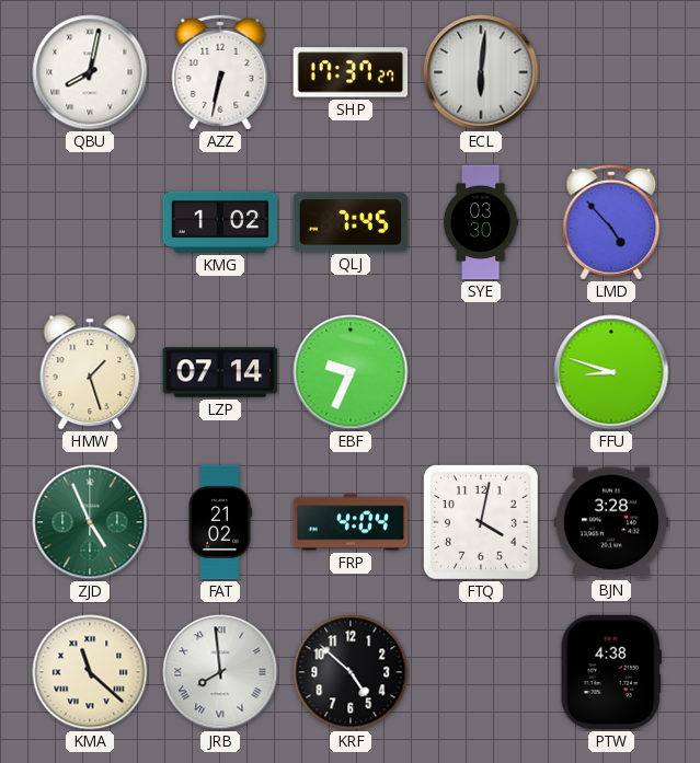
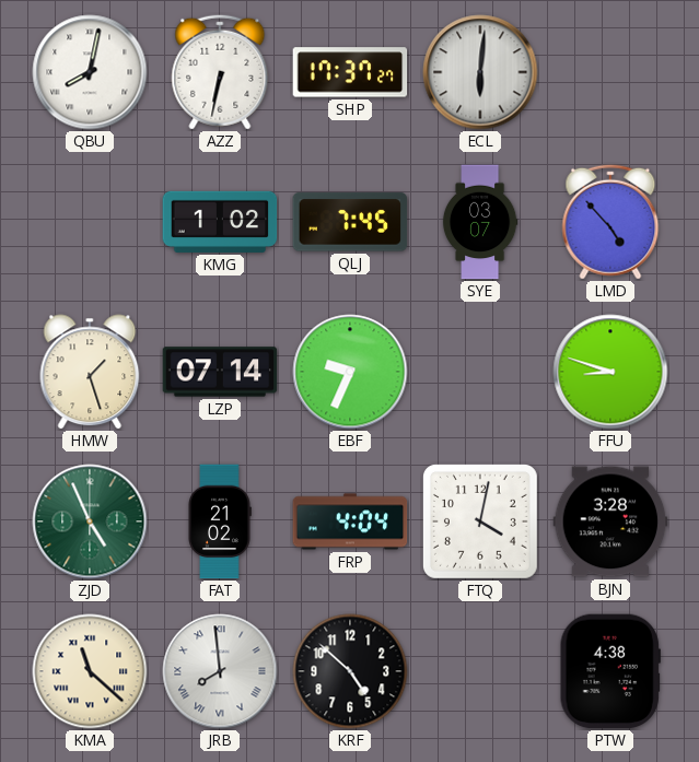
SYE: 03:30 -> 03:07
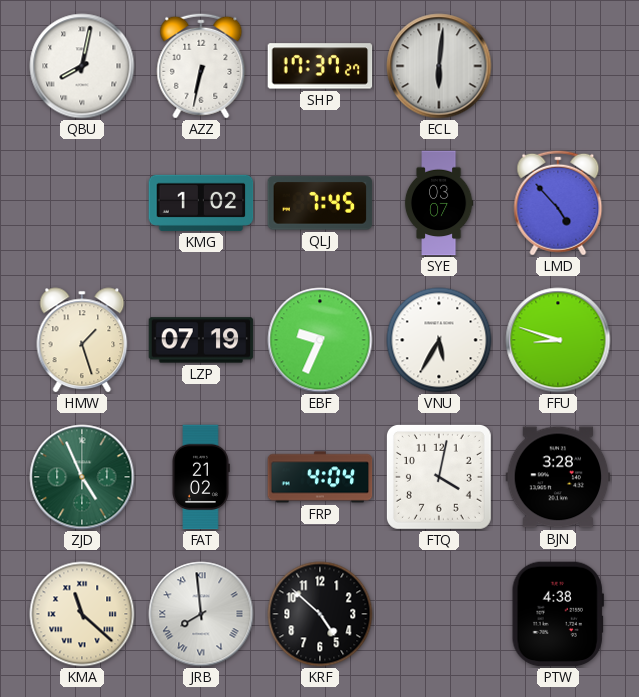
LZP: 07:14 -> 07:19
VNU: none -> 5:35
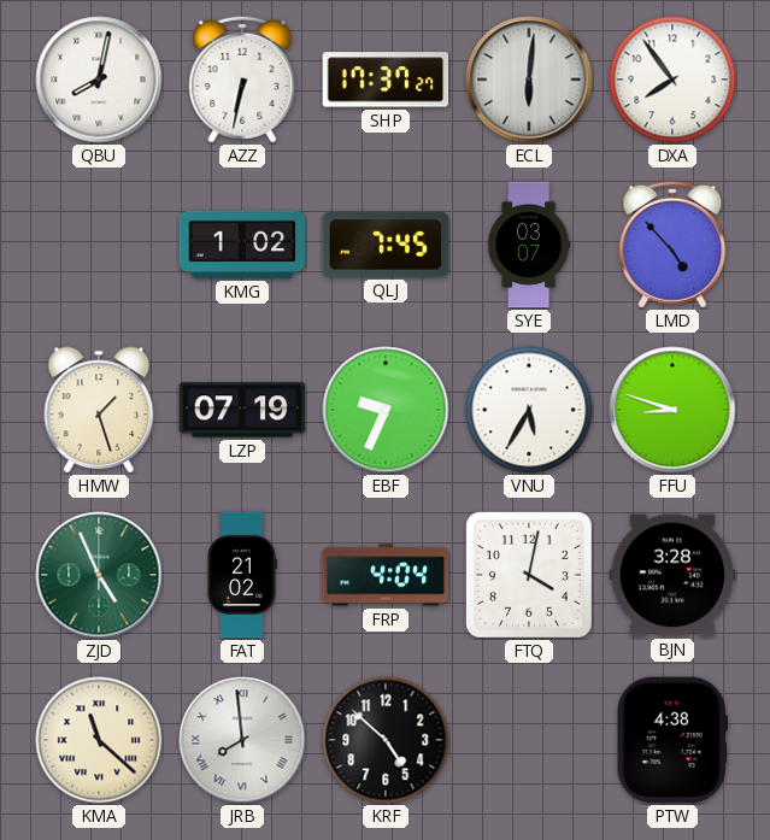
DXA: none -> 7:54
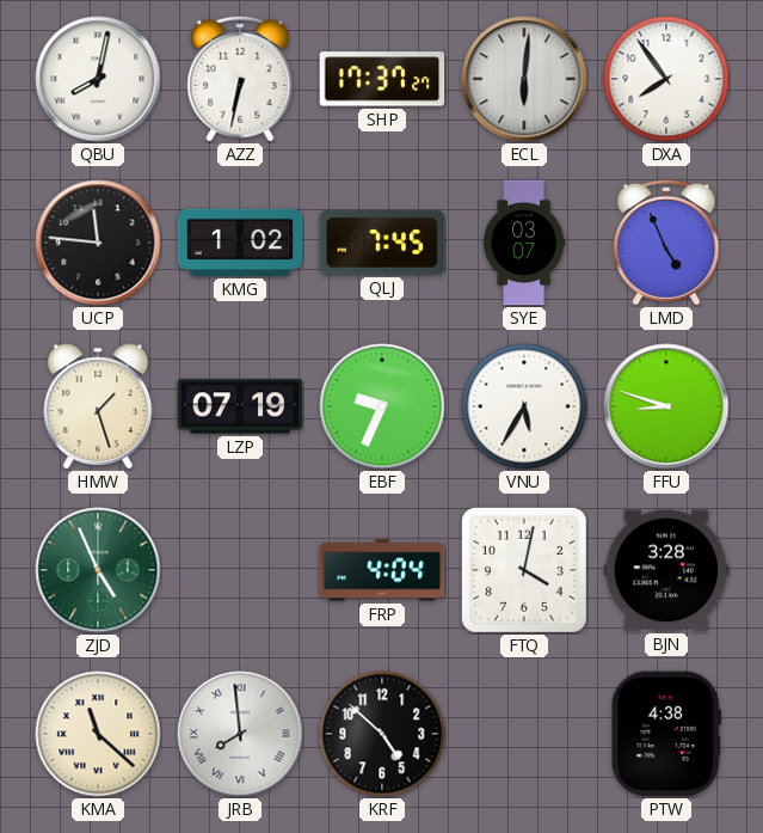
UCP: none -> 11:46
LMD: 4:53 -> 4:56
FAT: 21:02 -> none
